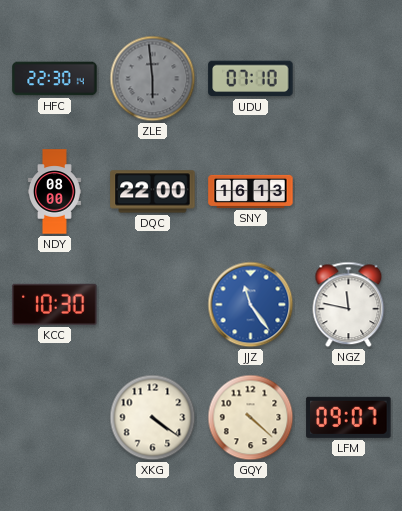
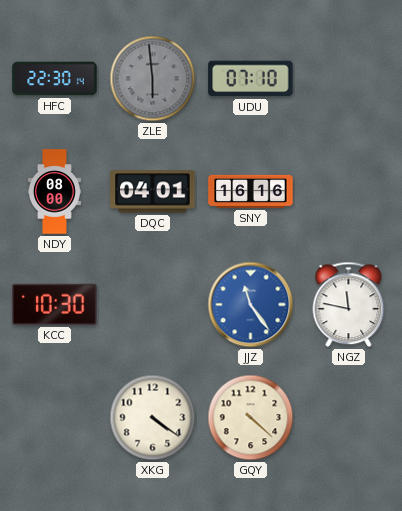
DQC: 22:00 -> 04:01
SNY: 16:13 -> 16:16
LFM: 09:07 -> none
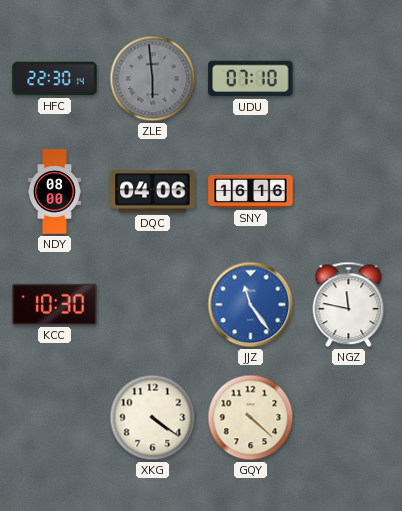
DQC: 04:01 -> 04:06
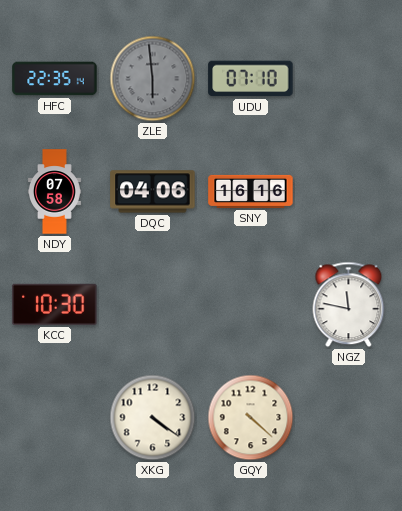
HFC: 22:30 -> 22:35
NDY: 08:00 -> 07:58
JJZ: 11:24 -> none
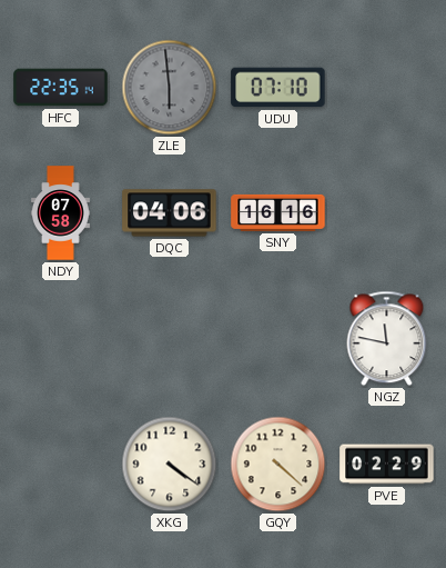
KCC: 10:30 -> none
PVE: none -> 02:29
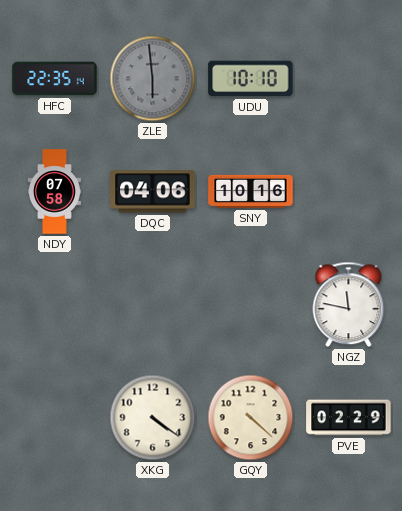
UDU: 07:10 -> 10:10
SNY: 16:16 -> 10:16
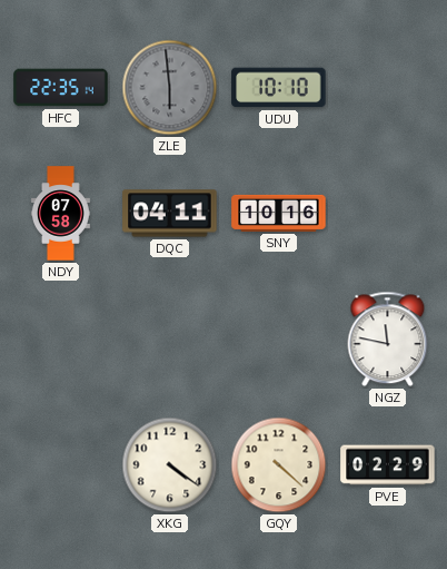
DQC: 04:06 -> 04:11
